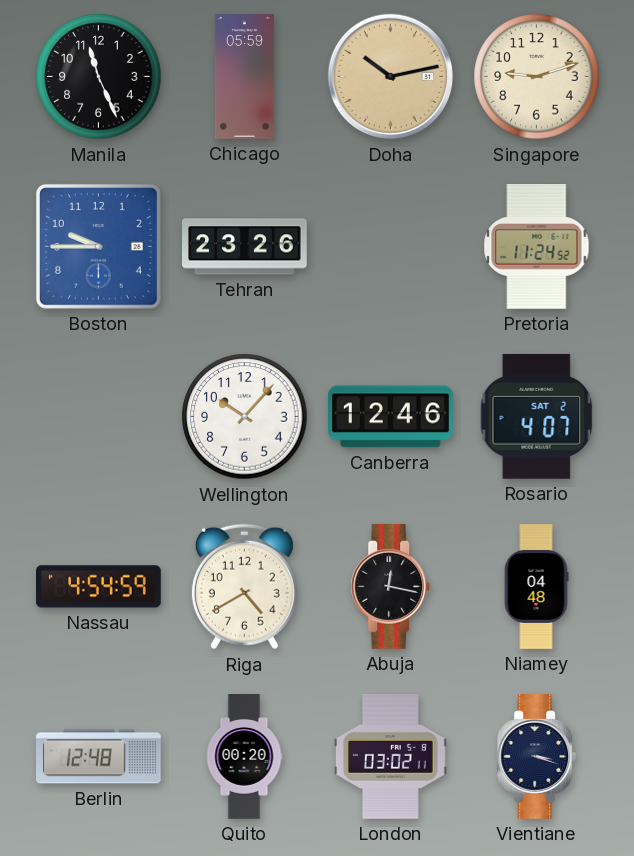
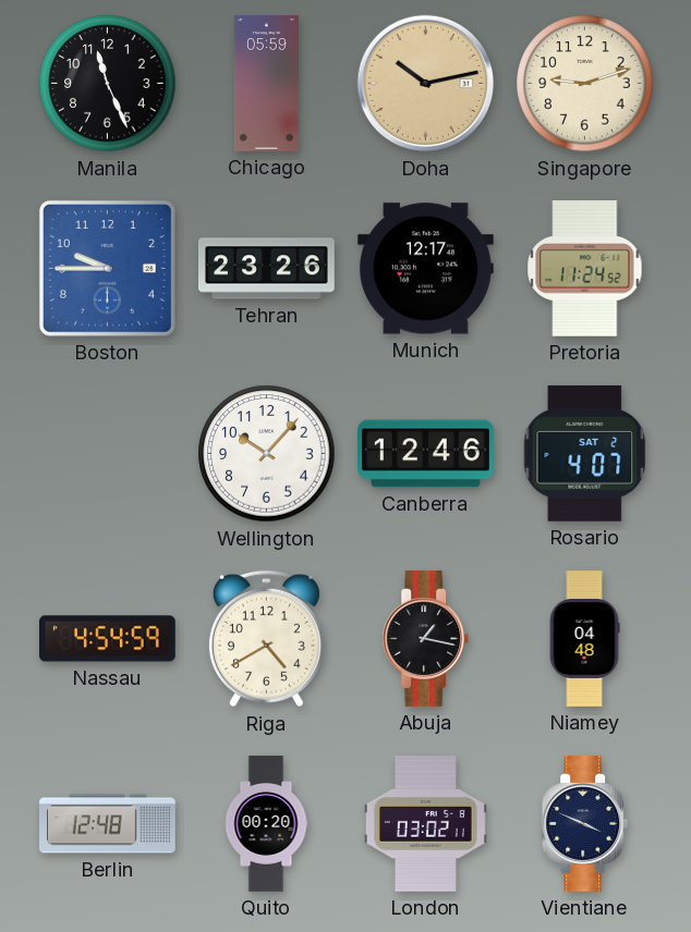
Munich: none -> 12:17
Abuja: 12:17 -> 1:17
Vientiane: 3:18 -> 3:49
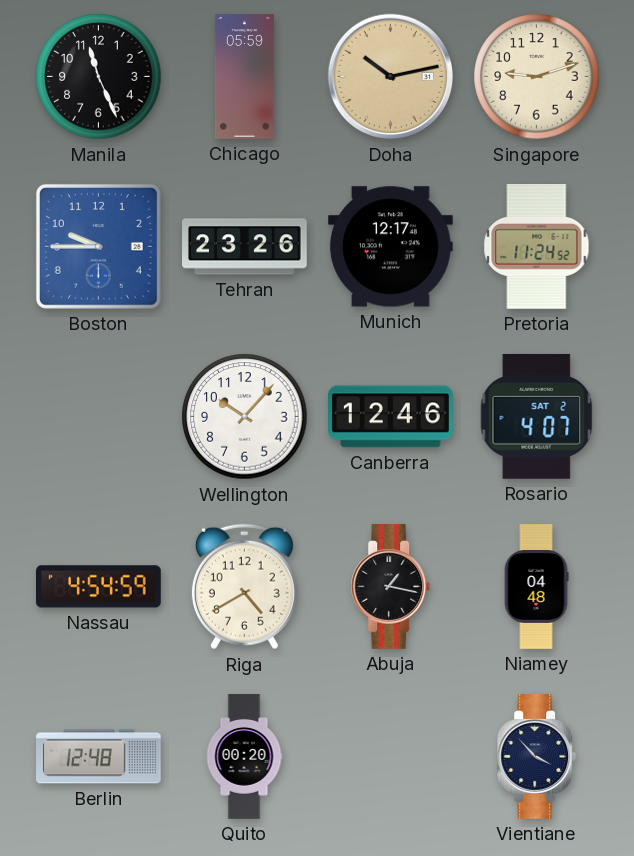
London: 03:02 -> none
Vientiane: 3:49 -> 3:53
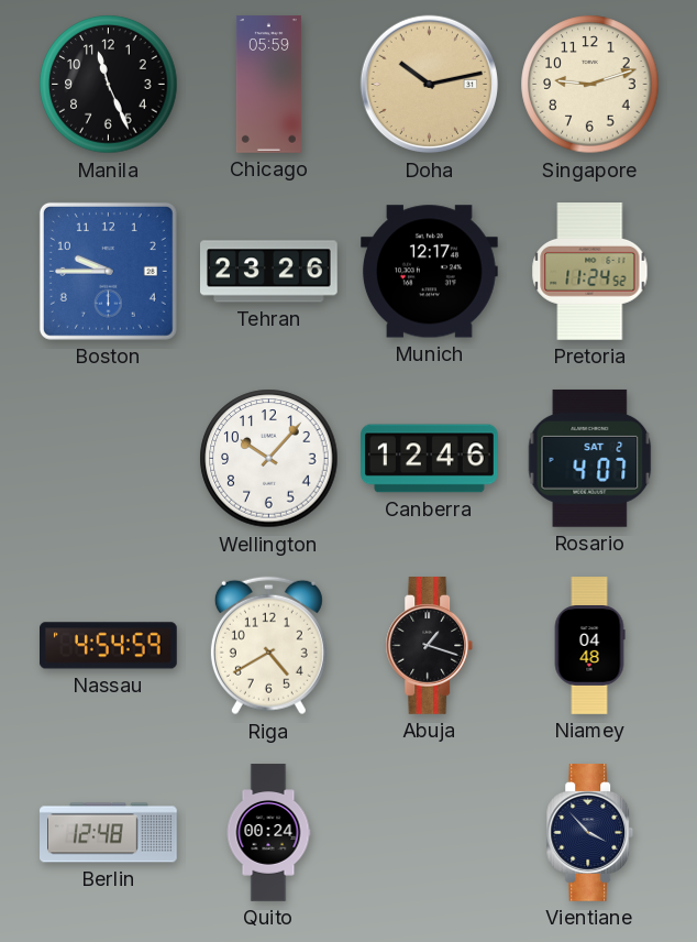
Abuja: 1:17 -> 1:18
Quito: 00:20 -> 00:24
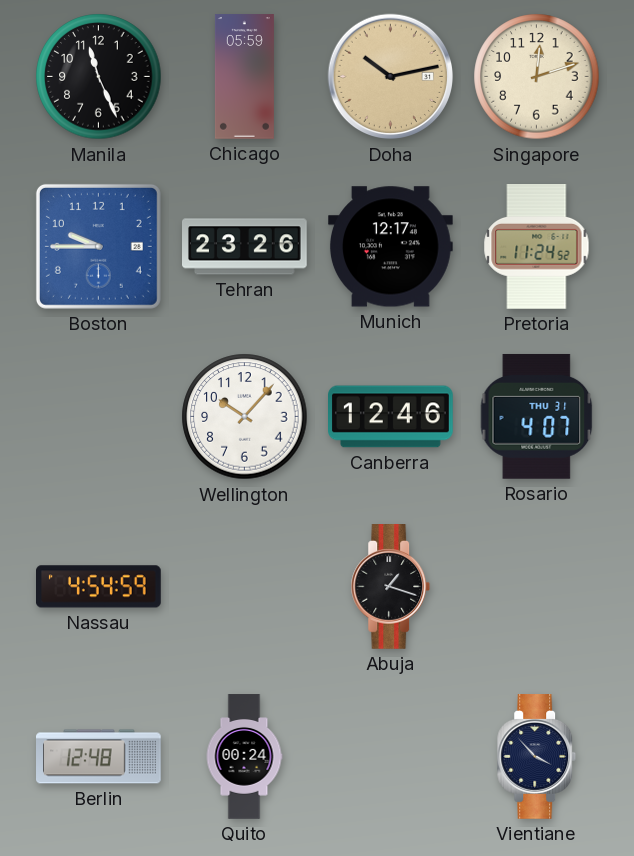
Singapore: 9:12 -> 12:12
Rosario date: SAT 2 -> THU 31
Riga: 4:40 -> none
Niamey: 04:48 -> none
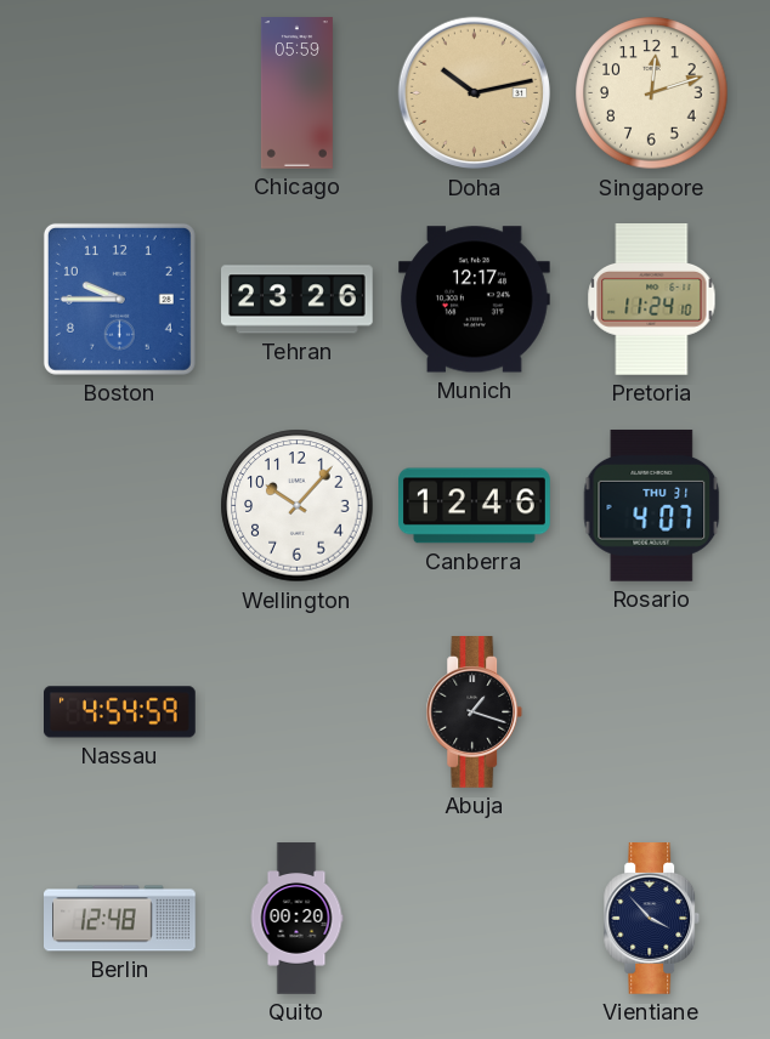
Manila: 11:26 -> none
Pretoria: 11:24:52 -> 11:24:10
Quito: 00:24 -> 00:20
